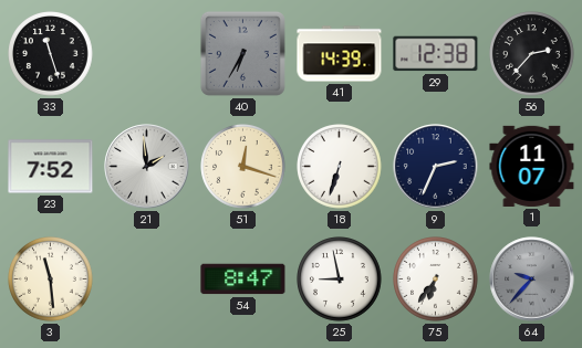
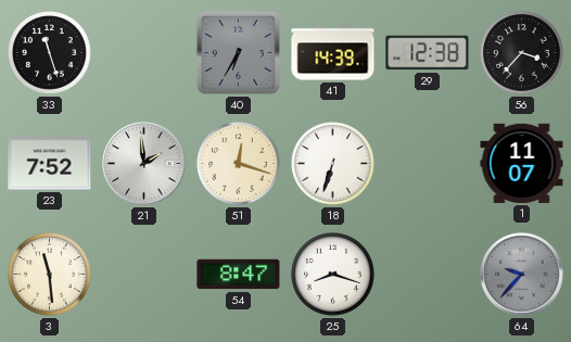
56: 2:37 -> 3:37
9: 2:34 -> none
25: 8:58 -> 8:18
75: 6:36 -> none
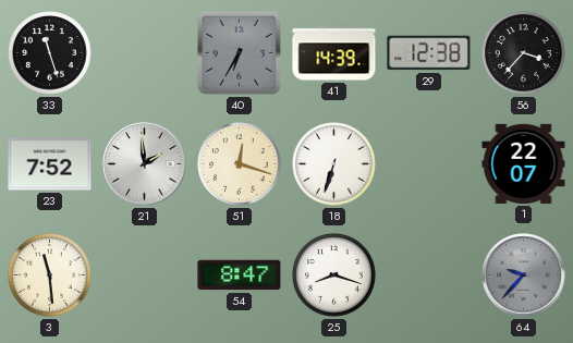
1: 11:07 -> 22:07
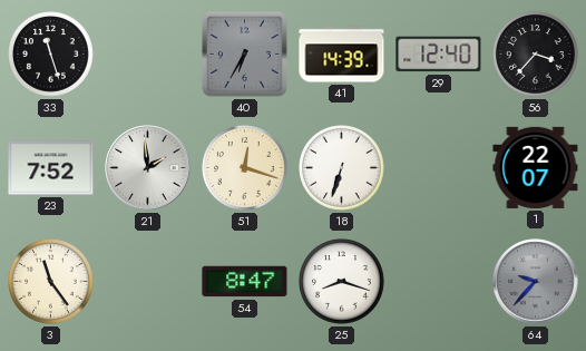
29: 12:38 -> 12:40
3: 11:29 -> 11:24
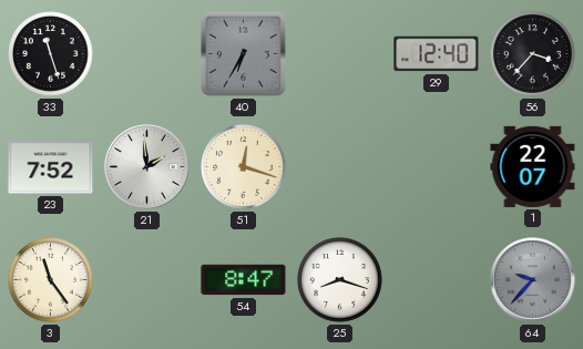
41: 14:39 -> none
18: 6:33 -> none
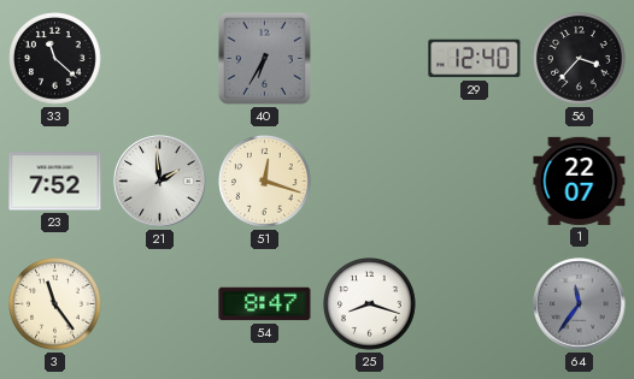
33: 11:27 -> 11:22
64: 9:37 -> 11:36
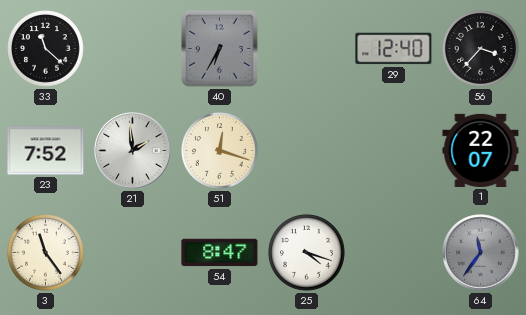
25: 8:18 -> 4:18
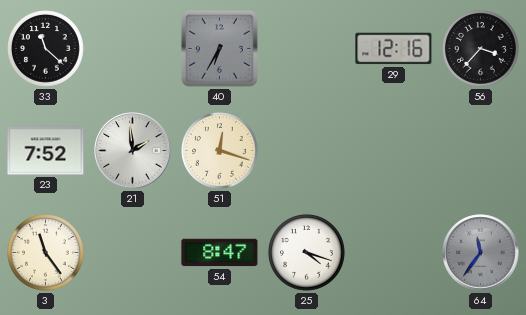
29: 12:40 -> 12:16
1: 22:07 -> none
